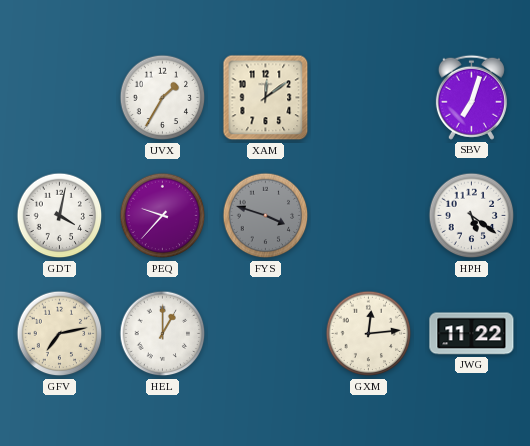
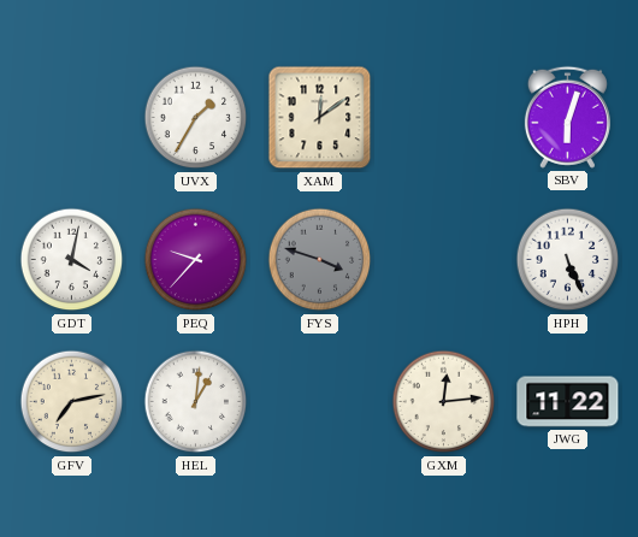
SBV: 7:03 -> 6:03
HPH: 5:21 -> 5:26
HEL: 1:00 -> 1:01
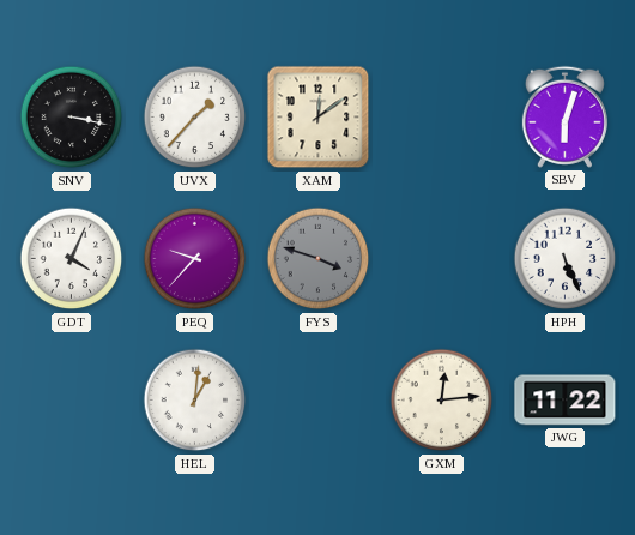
SNV: none -> 3:17
UVX: 1:35 -> 1:37
GDT: 4:02 -> 4:04
GFV: 7:13 -> none
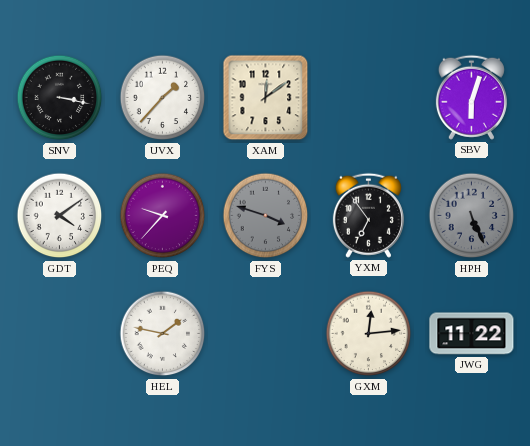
GDT: 4:04 -> 4:09
YXM: none -> 6:54
HPH dial: white -> grey
HEL: 1:01 -> 1:47
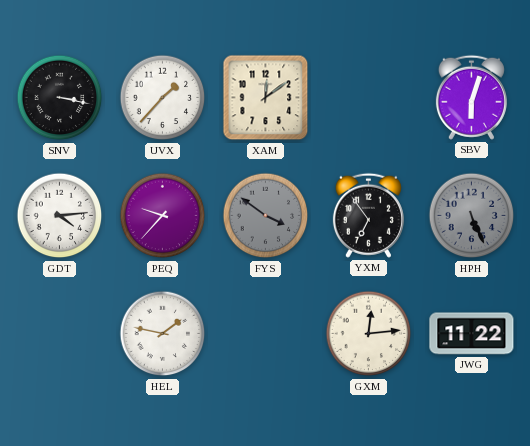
GDT: 4:09 -> 4:14
FYS: 3:48 -> 3:51
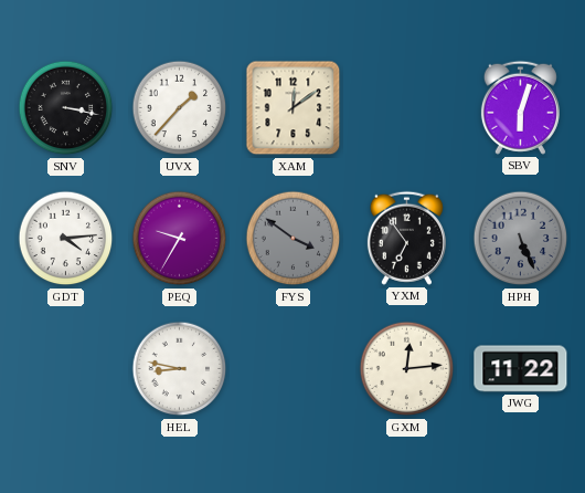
PEQ: 9:37 -> 9:35
HEL: 1:47 -> 8:47
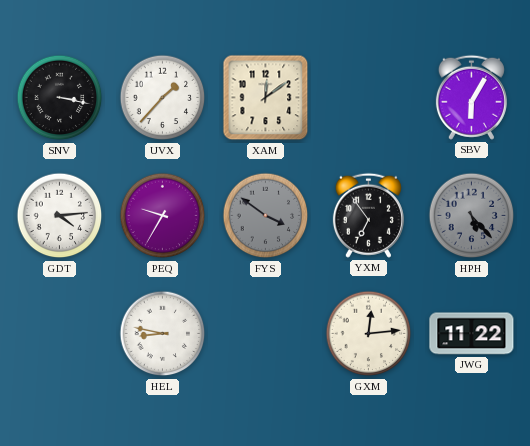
SBV: 6:03 -> 6:05
HPH: 5:26 -> 5:23
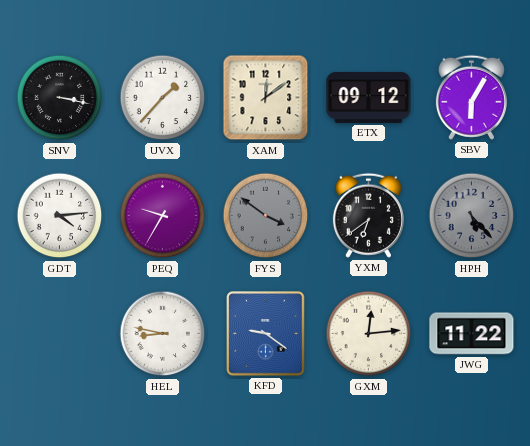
ETX: none -> 09:12
YXM: 6:54 -> 6:39
KFD: none -> 9:21
